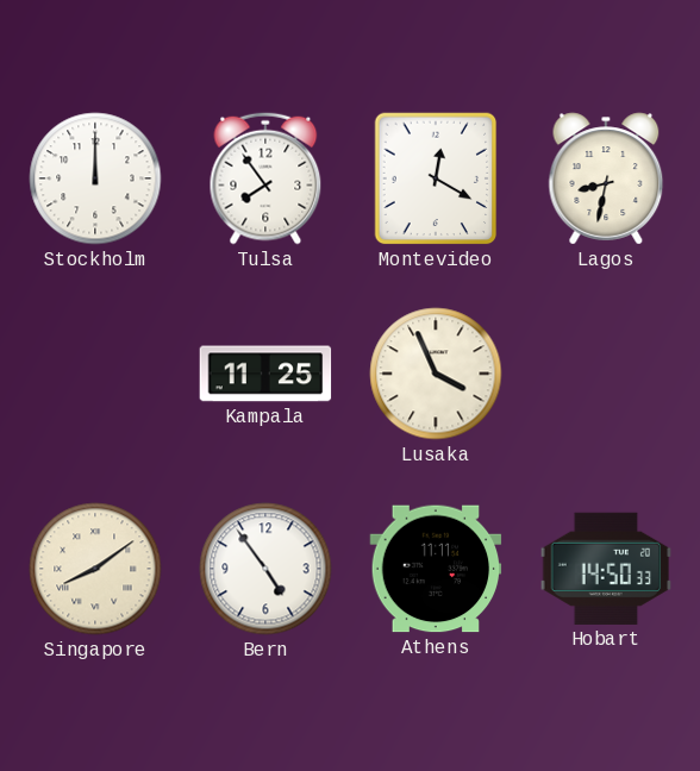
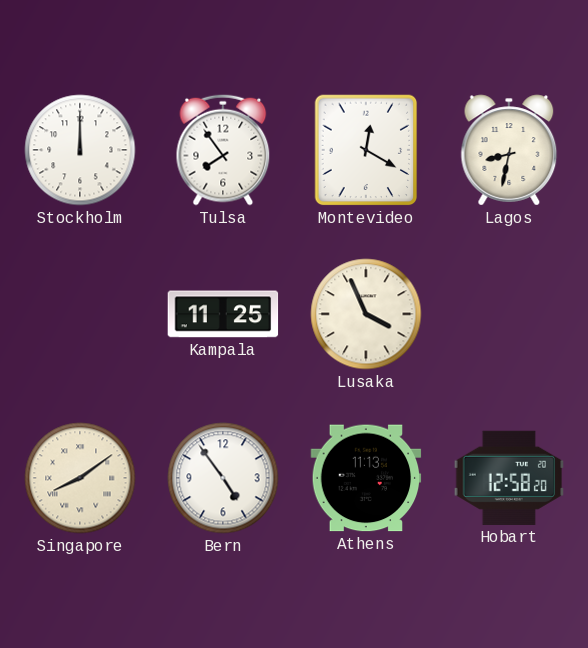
Athens: 11:11 -> 11:13
Hobart: 14:50 -> 12:58
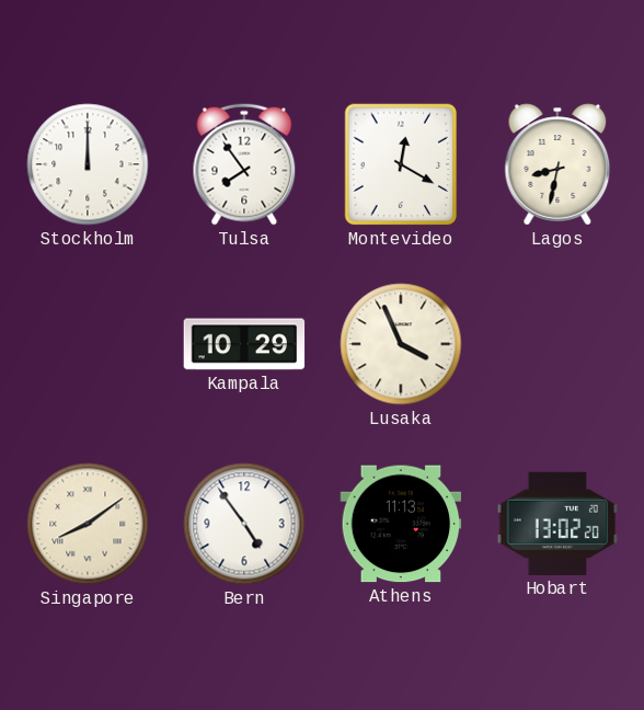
Kampala: 11:25 -> 10:29
Hobart: 12:58 -> 13:02
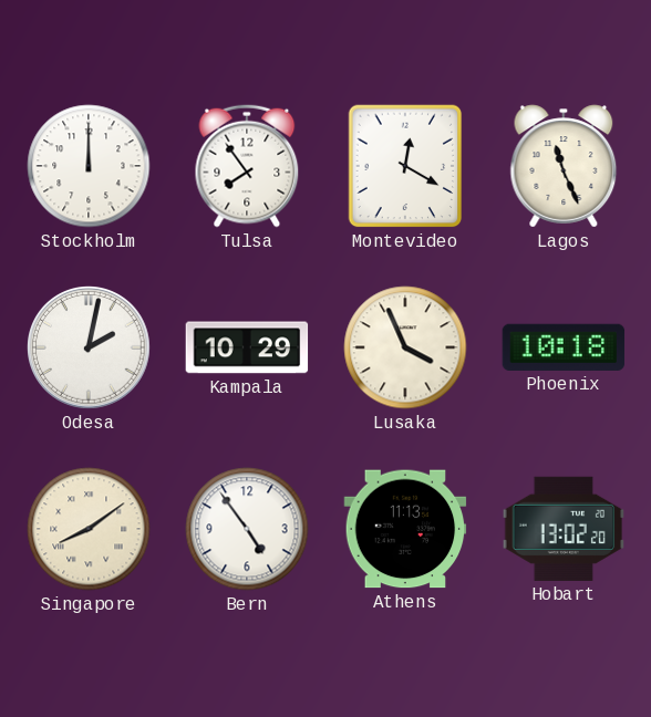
Lagos: 8:32 -> 11:26
Odesa: none -> 2:02
Phoenix: none -> 10:18
